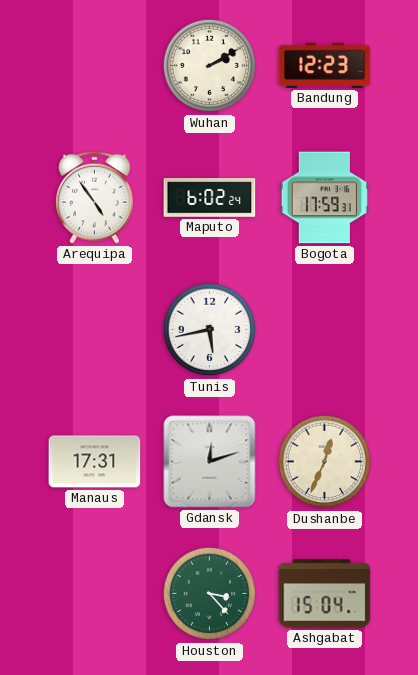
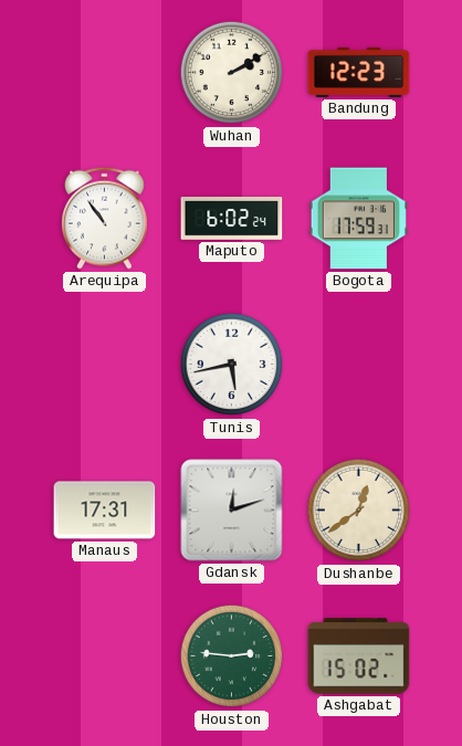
Arequipa: 4:54 -> 10:54
Dushanbe: 12:34 -> 12:39
Houston: 3:23 -> 2:46
Ashgabat: 15:04 -> 15:02
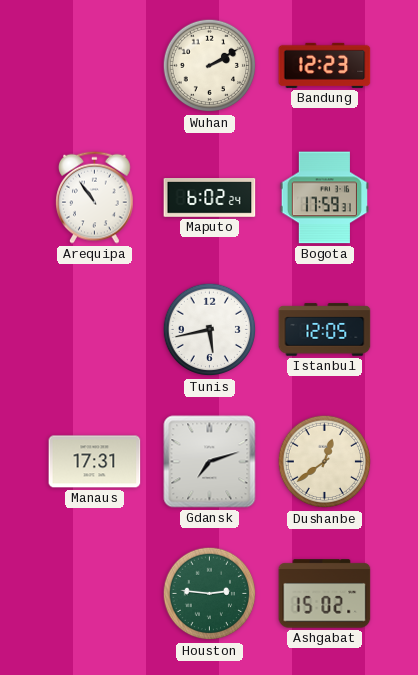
Istanbul: none -> 12:05
Gdansk: 12:12 -> 7:12
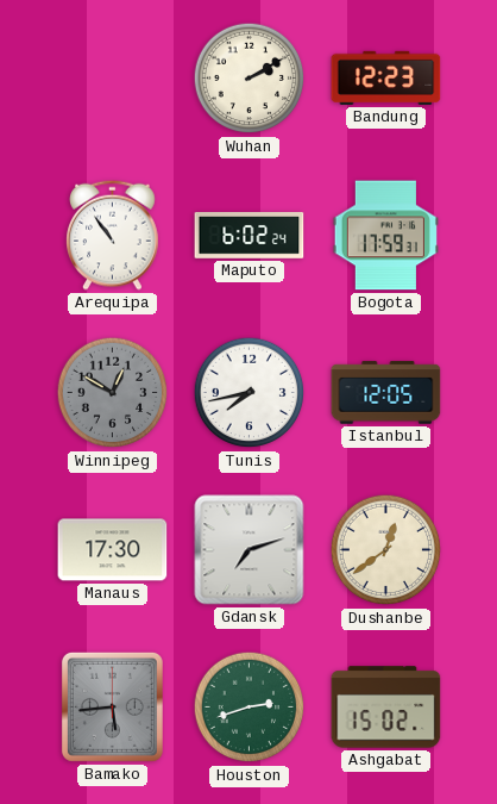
Winnipeg: none -> 12:50
Tunis: 5:43 -> 7:43
Manaus: 17:31 -> 17:30
Bamako: none -> 5:44
Houston: 2:46 -> 2:42
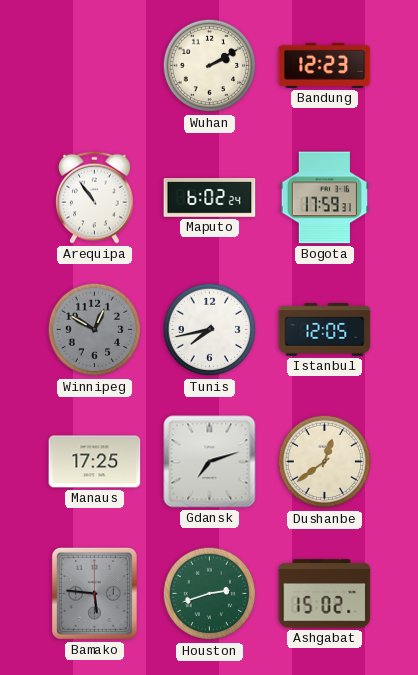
Manaus: 17:30 -> 17:25
Bamako: 5:44 -> 5:46
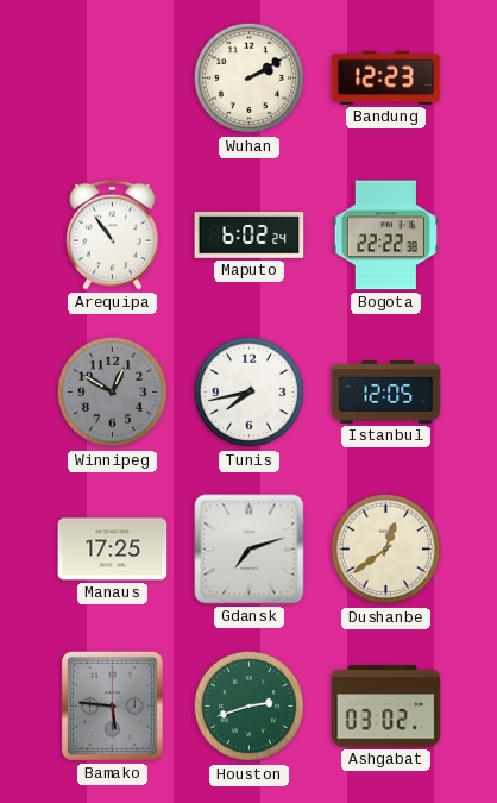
Bogota: 17:59 -> 22:22
Ashgabat: 15:02 -> 03:02
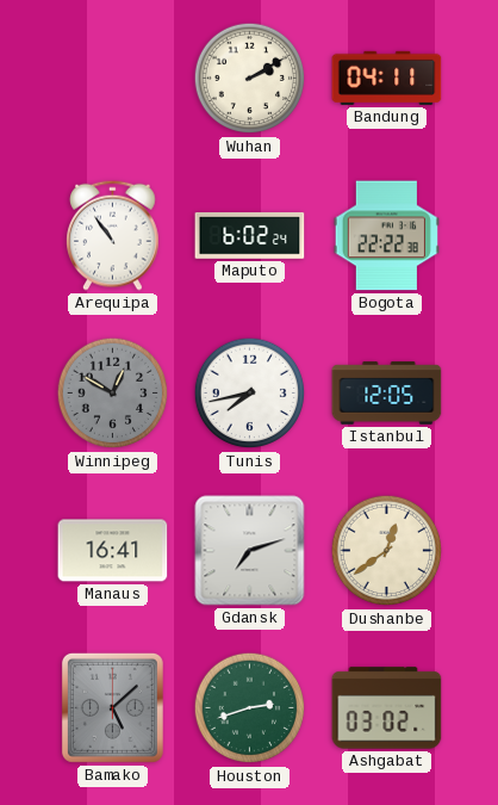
Bandung: 12:23 -> 04:11
Manaus: 17:25 -> 16:41
Bamako: 5:46 -> 5:08
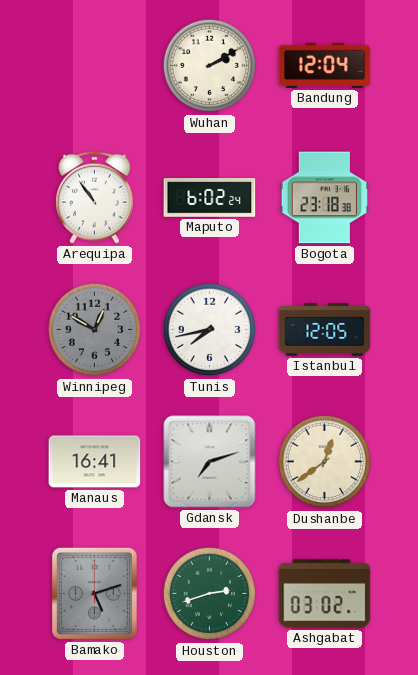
Bandung: 04:11 -> 12:04
Bogota: 22:22 -> 23:18
Bamako: 5:08 -> 5:12
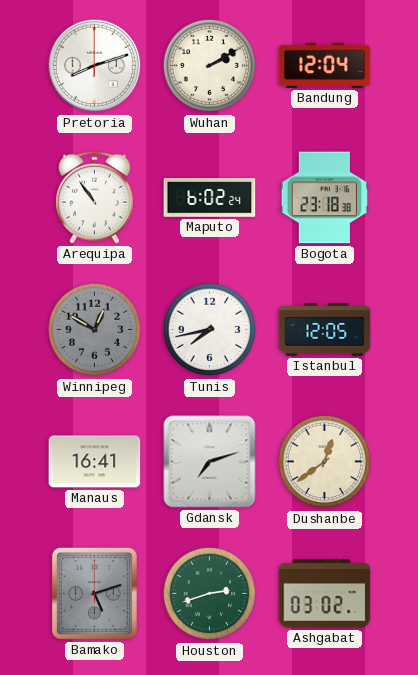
Pretoria: none -> 8:12
